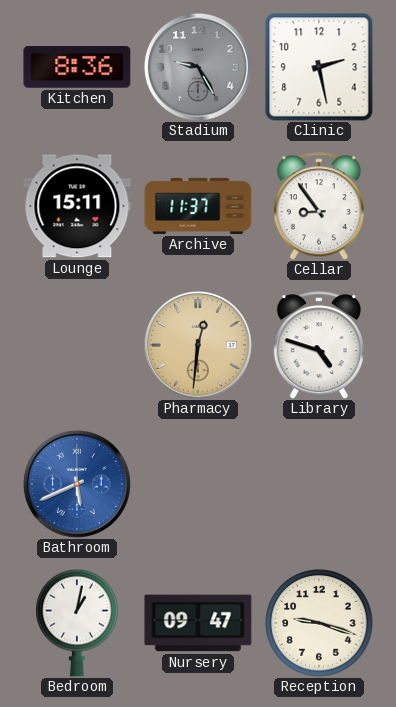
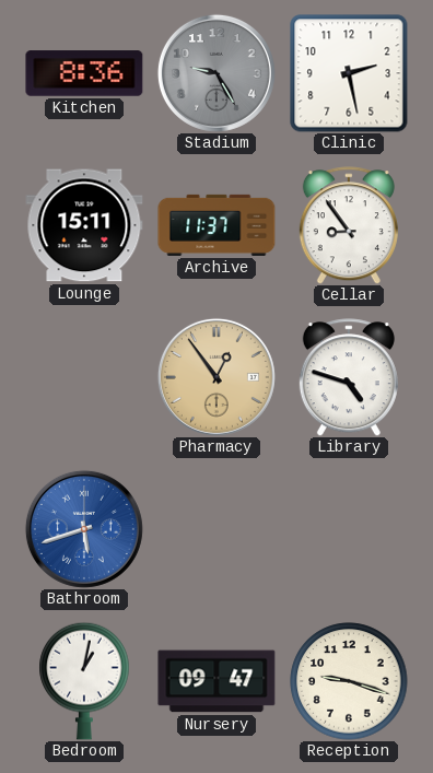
Pharmacy: 12:31 -> 12:54
Bathroom: 5:41 -> 5:42
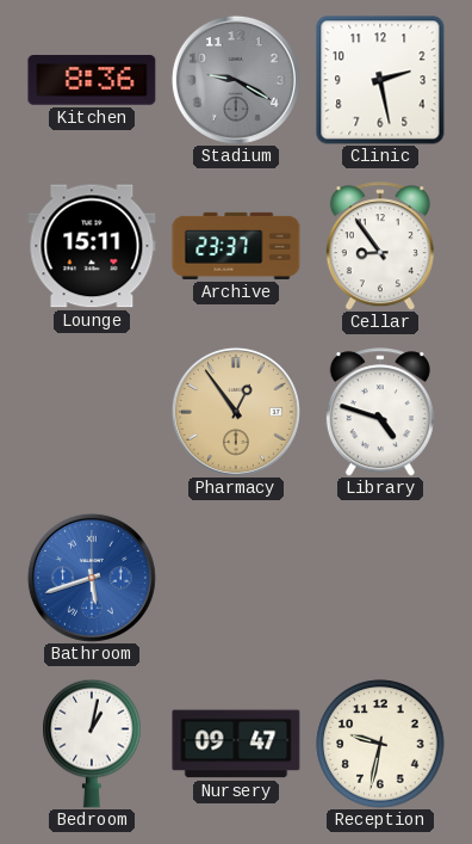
Stadium: 9:25 -> 9:20
Archive: 11:37 -> 23:37
Reception: 9:18 -> 9:32
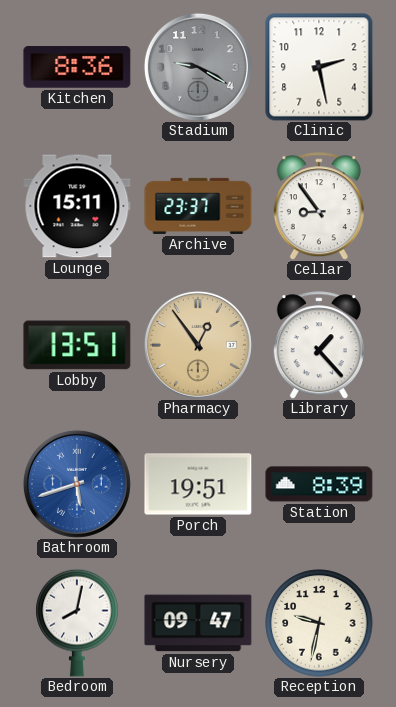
Lobby: none -> 13:51
Library: 4:48 -> 1:23
Porch: none -> 19:51
Station: none -> 8:39
Bedroom: 1:02 -> 8:02
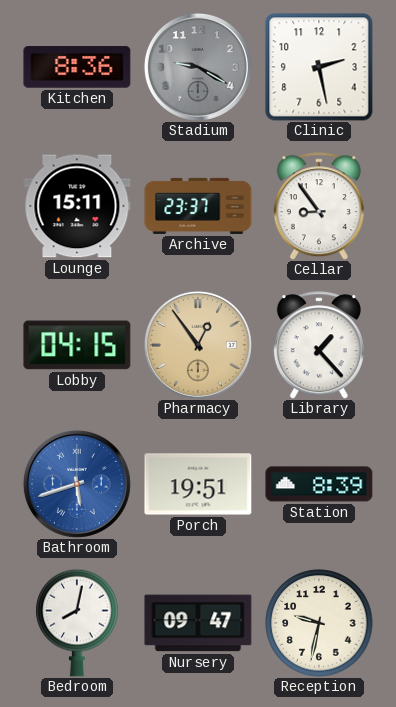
Lobby: 13:51 -> 04:15
